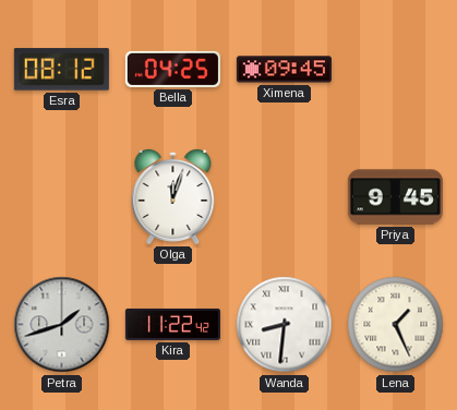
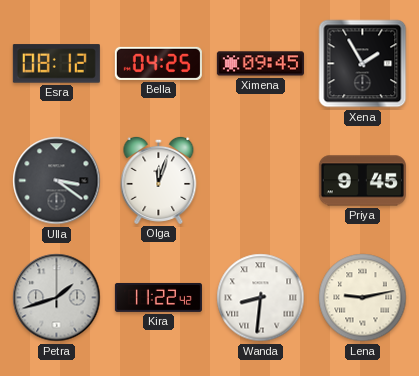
Xena: none -> 1:55
Ulla: none -> 3:21
Lena: 1:26 -> 9:13
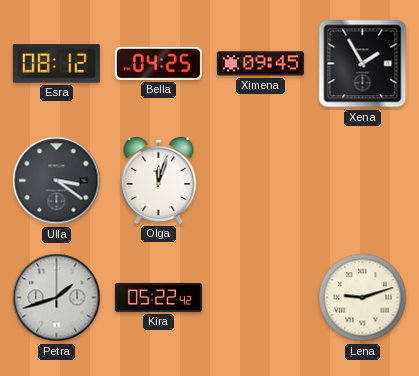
Priya: 9:45 -> none
Kira: 11:22 -> 05:22
Wanda: 8:31 -> none
Lena: 9:13 -> 9:12
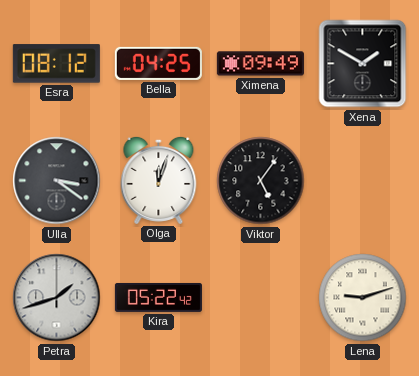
Ximena: 09:45 -> 09:49
Xena: 1:55 -> 1:50
Viktor: none -> 5:06
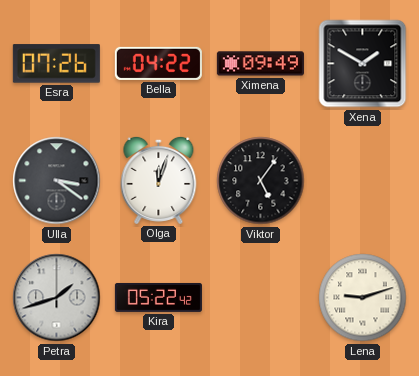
Esra: 08:12 -> 07:26
Bella: 04:25 -> 04:22
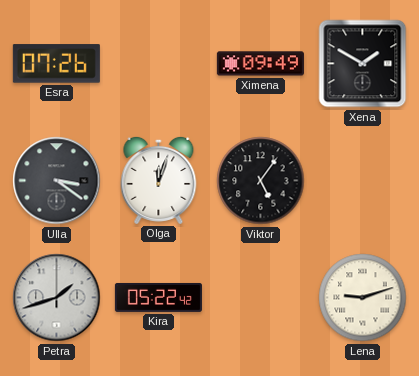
Bella: 04:22 -> none
